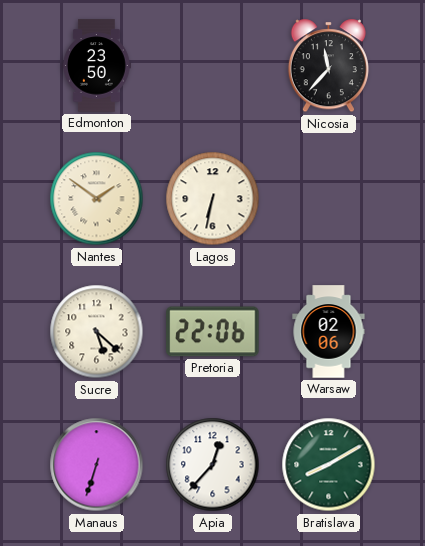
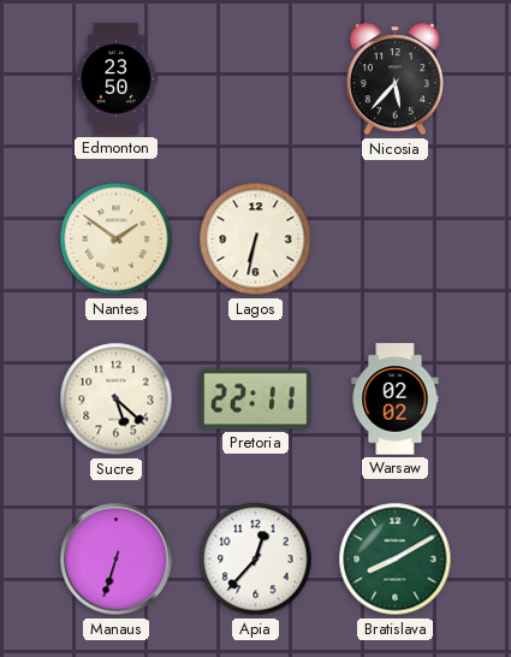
Nicosia: 11:37 -> 5:37
Pretoria: 22:06 -> 22:11
Warsaw: 02:06 -> 02:02
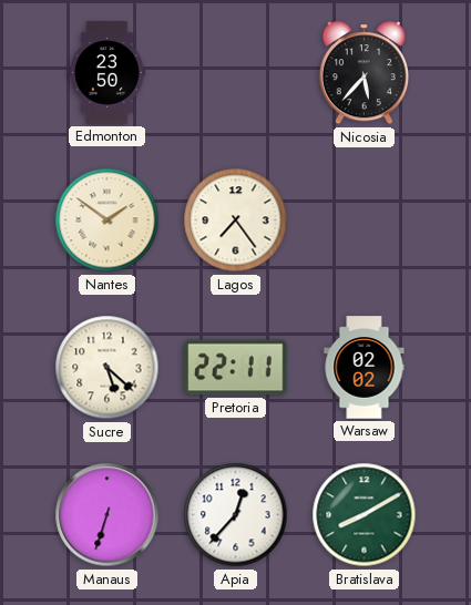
Lagos: 6:32 -> 7:24
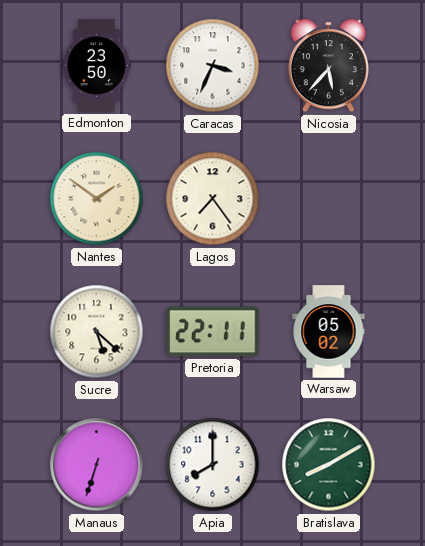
Caracas: none -> 3:34
Warsaw: 02:02 -> 05:02
Apia: 12:37 -> 8:00
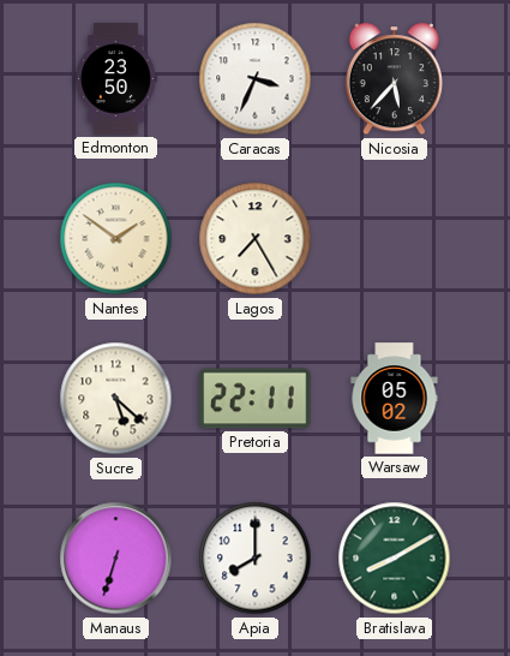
Lagos: 7:24 -> 7:25
